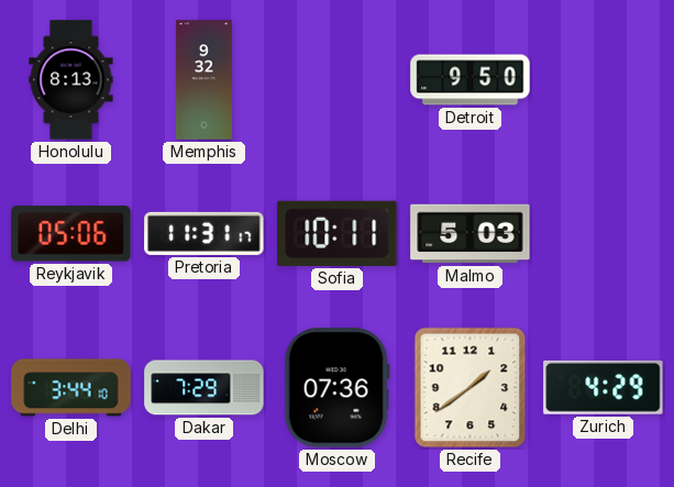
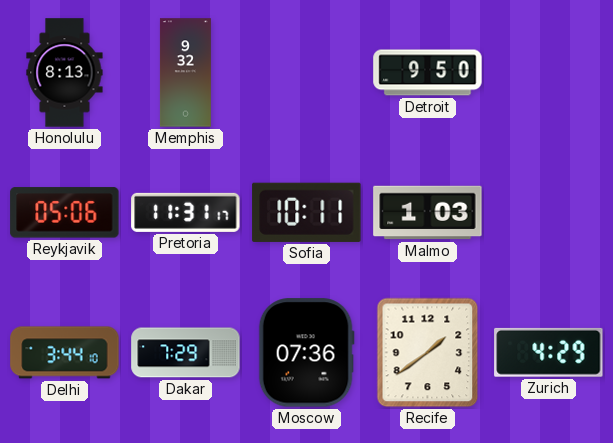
Malmo: 5:03 -> 1:03
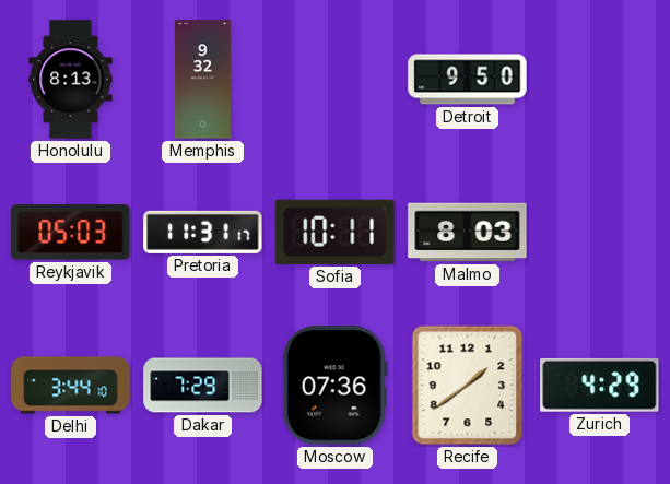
Reykjavik: 05:06 -> 05:03
Malmo: 1:03 -> 8:03
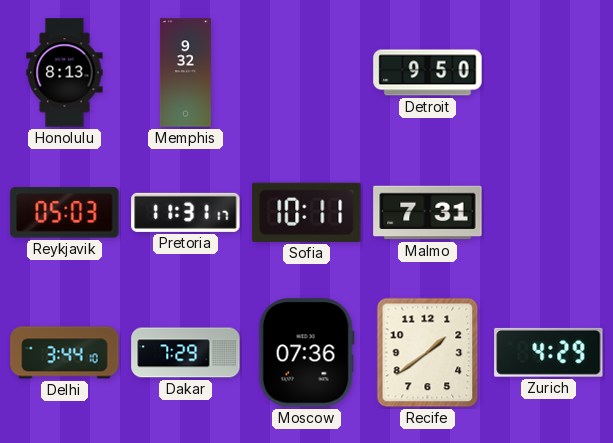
Malmo: 8:03 -> 7:31
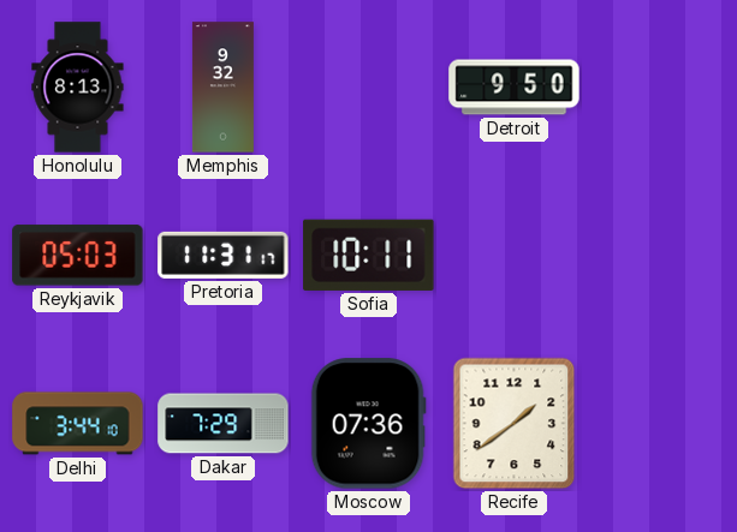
Malmo: 7:31 -> none
Zurich: 4:29 -> none
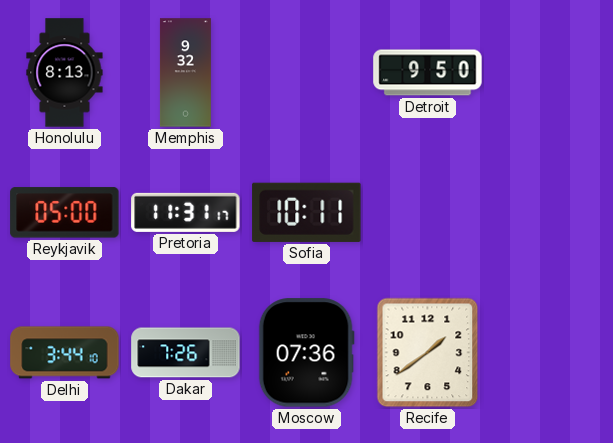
Reykjavik: 05:03 -> 05:00
Dakar: 7:29 -> 7:26
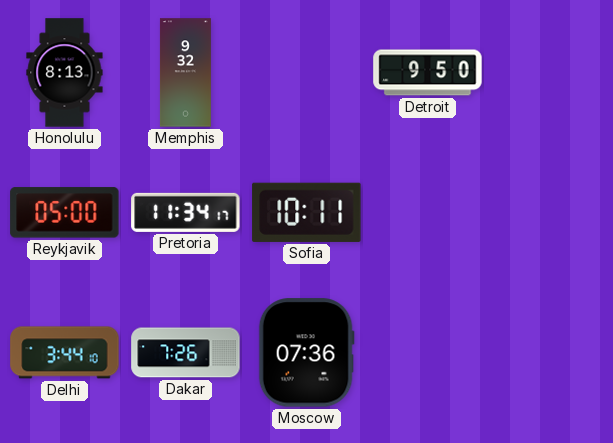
Pretoria: 11:31 -> 11:34
Recife: 1:39 -> none
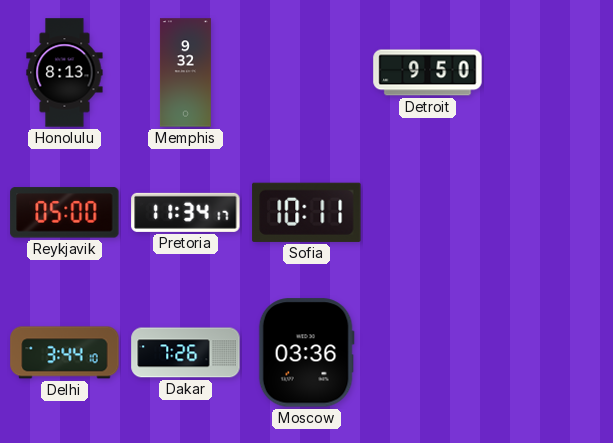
Moscow: 07:36 -> 03:36
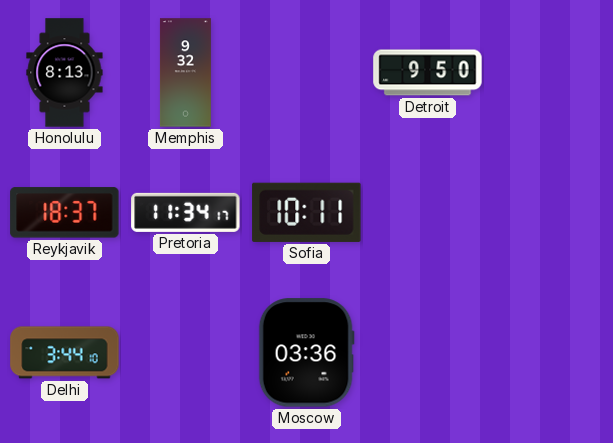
Reykjavik: 05:00 -> 18:37
Dakar: 7:26 -> none
